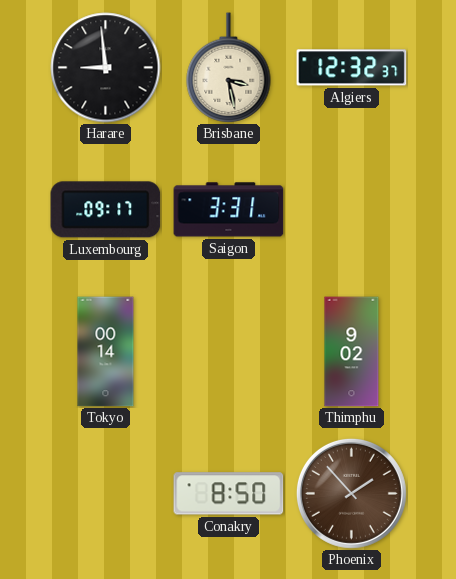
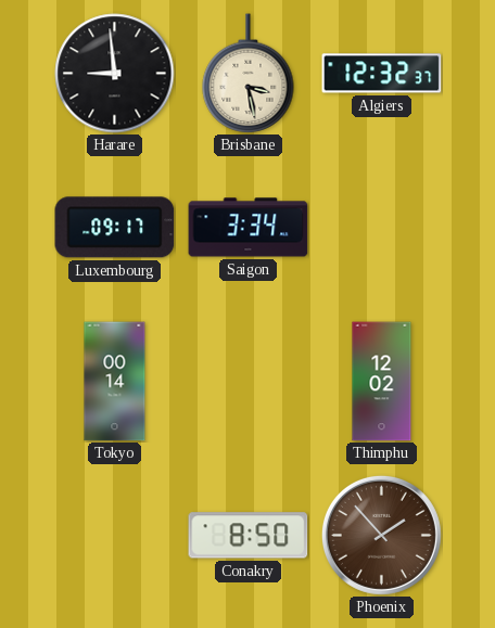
Saigon: 3:31 -> 3:34
Thimphu: 9:02 -> 12:02
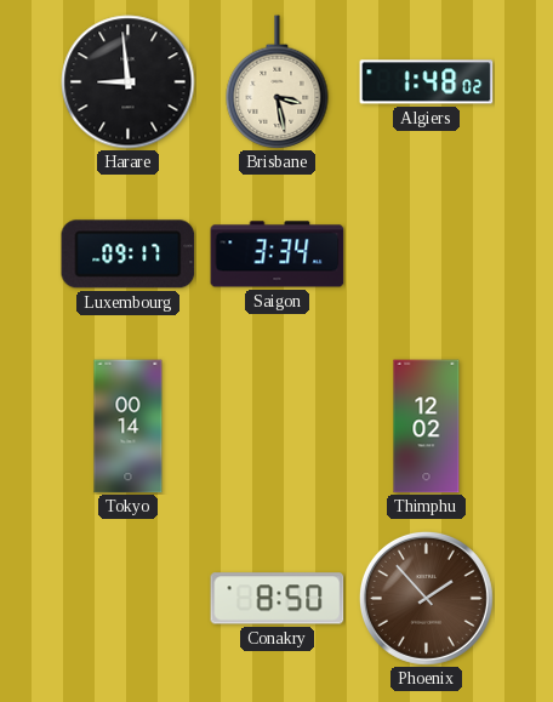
Algiers: 12:32 -> 1:48
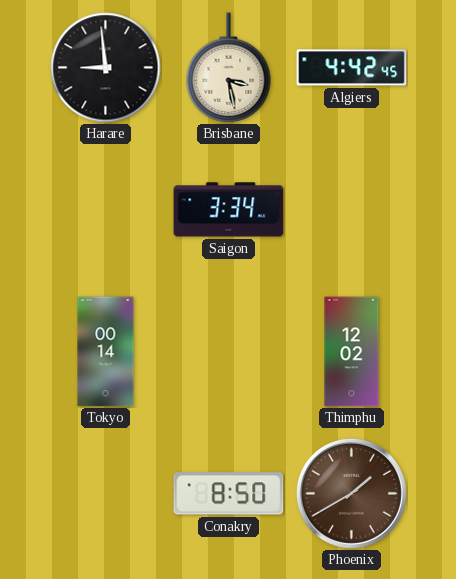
Algiers: 1:48 -> 4:42
Luxembourg: 09:17 -> none
Phoenix: 1:53 -> 1:40
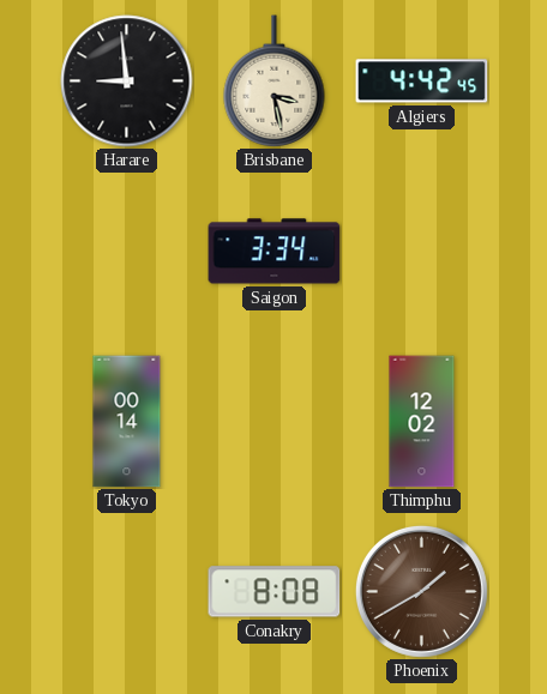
Conakry: 8:50 -> 8:08
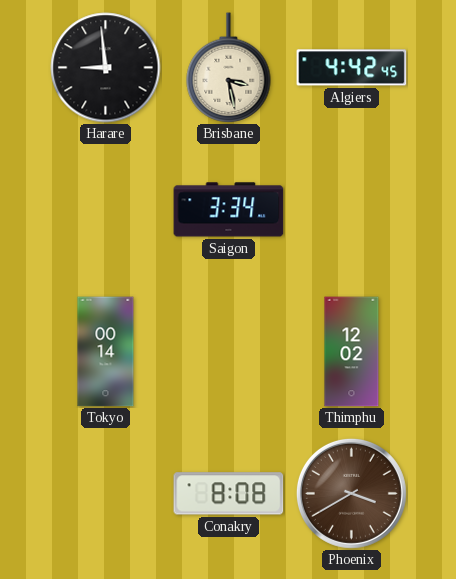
Phoenix: 1:40 -> 3:40
